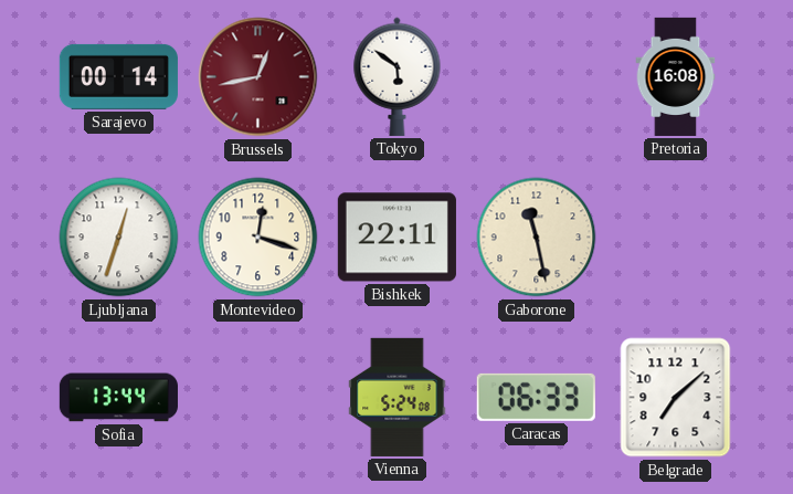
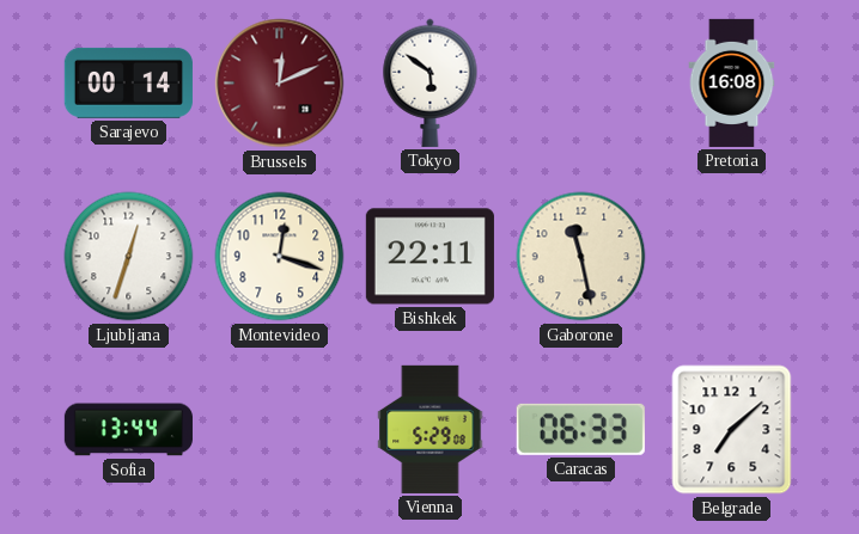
Brussels: 12:43 -> 12:11
Vienna: 5:24 -> 5:29
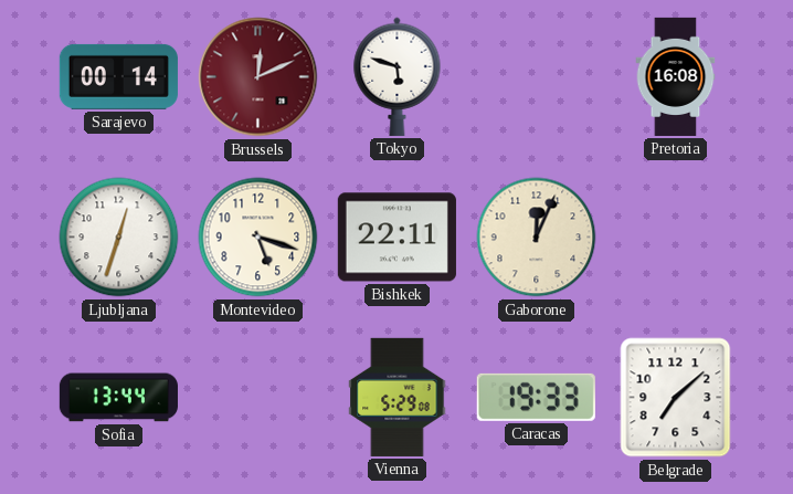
Tokyo: 5:51 -> 5:48
Montevideo: 12:18 -> 5:18
Gaborone: 11:28 -> 12:04
Caracas: 06:33 -> 19:33
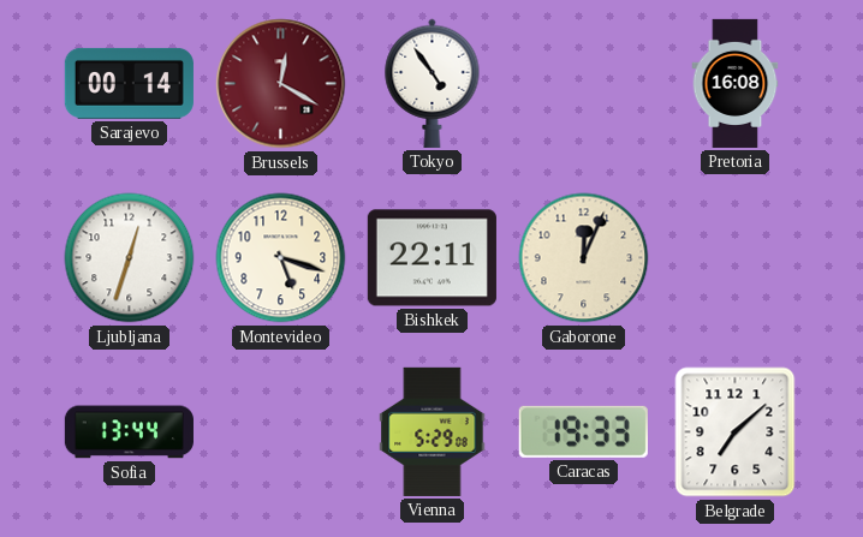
Brussels: 12:11 -> 12:20
Tokyo: 5:48 -> 4:54
